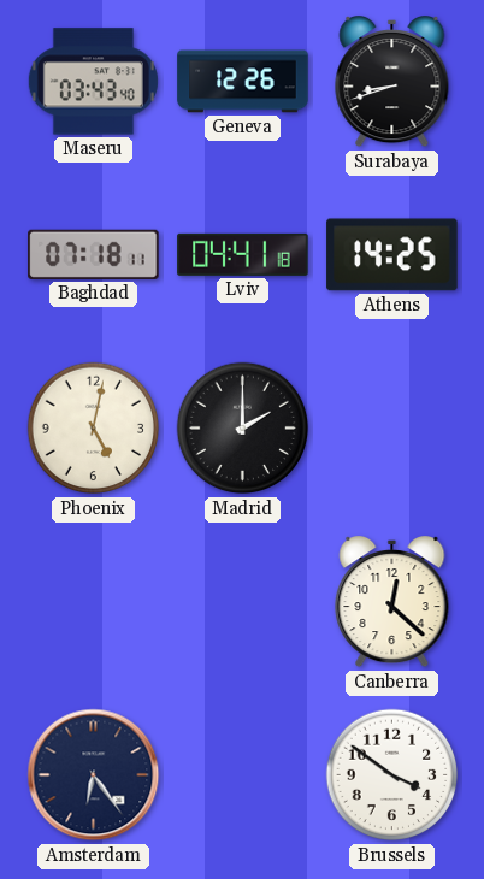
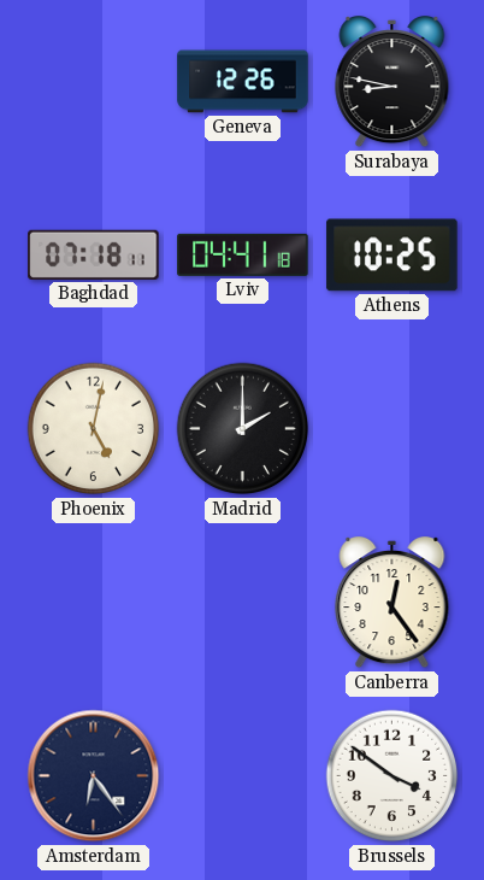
Maseru: 03:43 -> none
Surabaya: 8:42 -> 8:47
Athens: 14:25 -> 10:25
Canberra: 12:22 -> 12:24
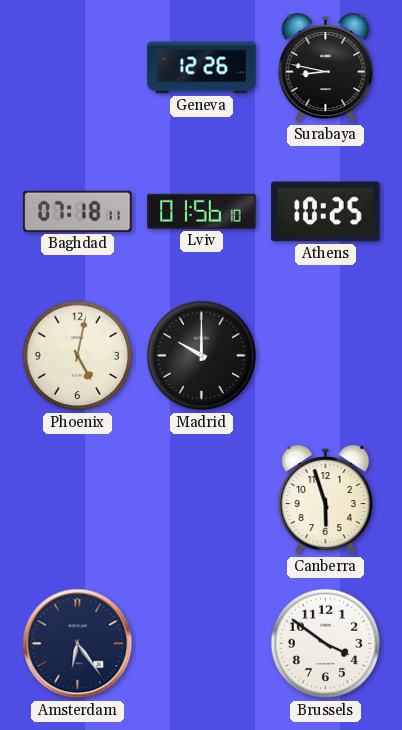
Lviv: 04:41 -> 01:56
Madrid: 2:00 -> 10:00
Canberra: 12:24 -> 5:57
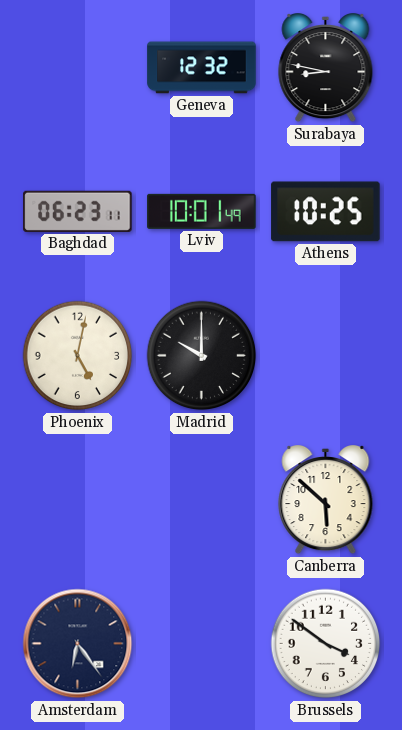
Geneva: 12:26 -> 12:32
Baghdad: 07:18 -> 06:23
Lviv: 01:56 -> 10:01
Canberra: 5:57 -> 5:52
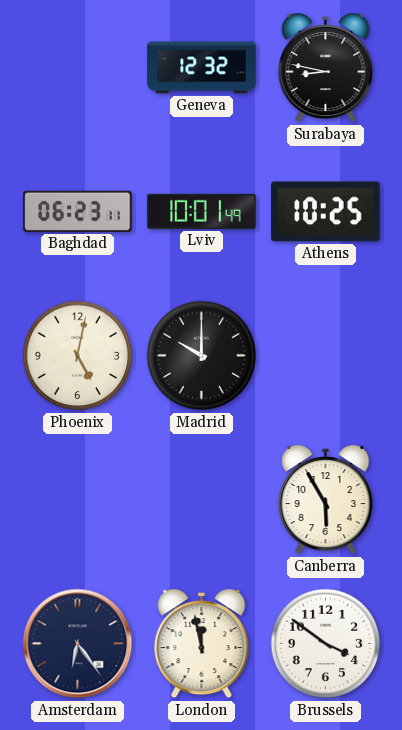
Canberra: 5:52 -> 5:55
London: none -> 11:58
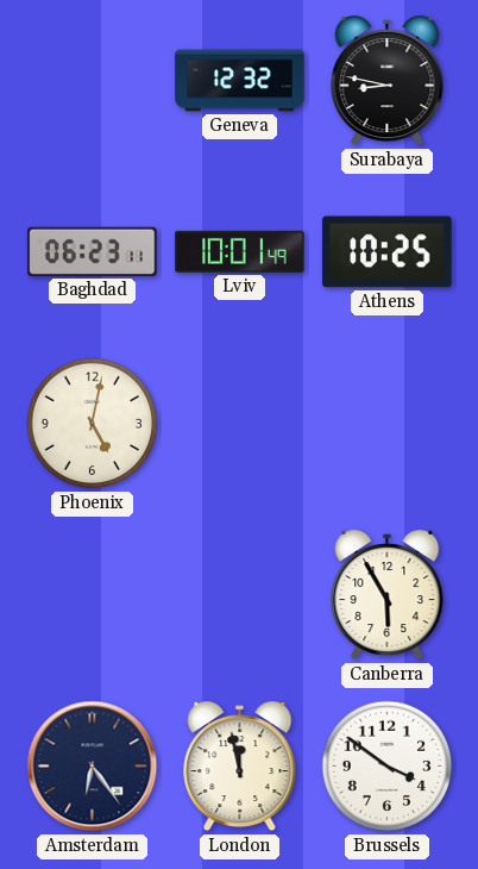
Madrid: 10:00 -> none
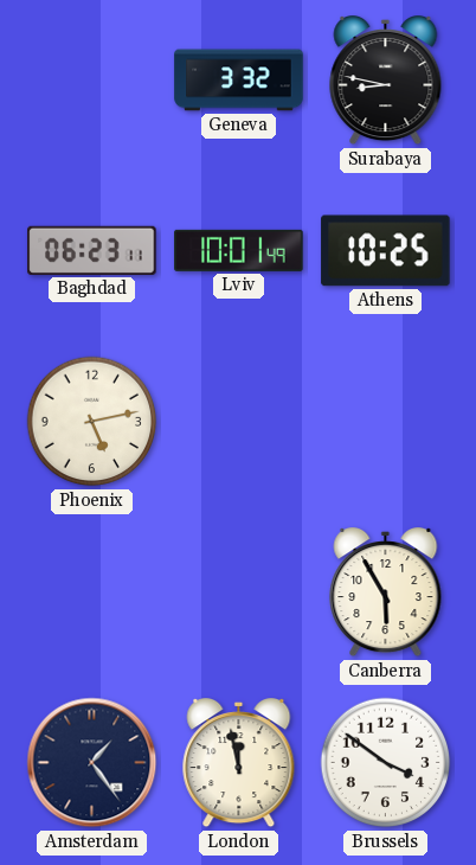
Geneva: 12:32 -> 3:32
Phoenix: 5:02 -> 5:13
Amsterdam: 6:24 -> 1:24
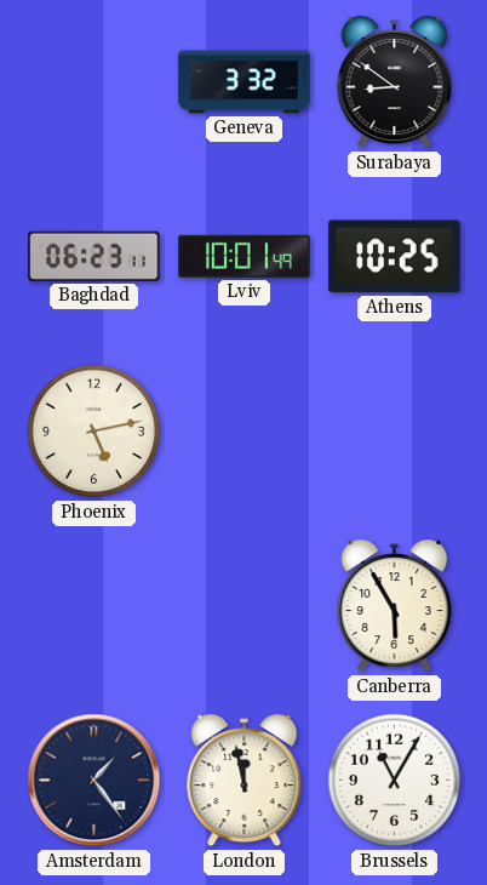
Surabaya: 8:47 -> 8:51
Brussels: 3:51 -> 11:05
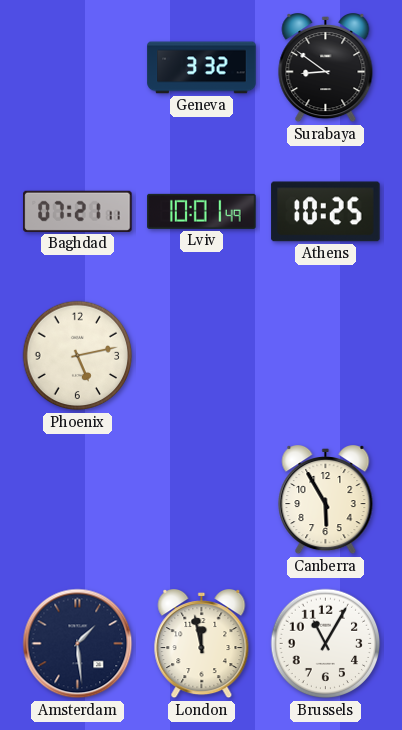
Baghdad: 06:23 -> 07:21
Amsterdam: 1:24 -> 1:29
